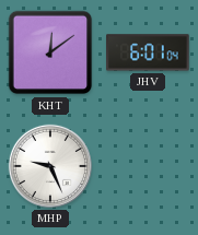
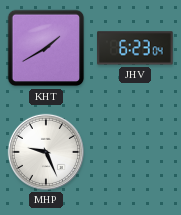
KHT: 12:09 -> 1:40
JHV: 6:01 -> 6:23
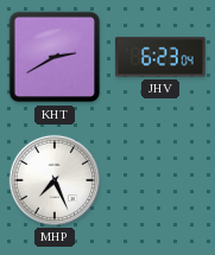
KHT: 1:40 -> 2:40
MHP: 9:26 -> 7:26
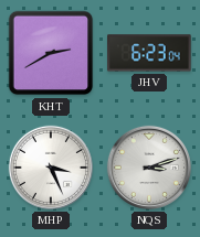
MHP: 7:26 -> 3:26
NQS: none -> 3:12
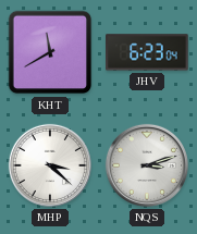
KHT: 2:40 -> 11:40
MHP: 3:26 -> 3:22
